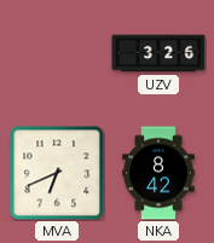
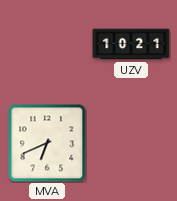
UZV: 3:26 -> 10:21
NKA: 8:42 -> none
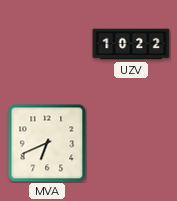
UZV: 10:21 -> 10:22
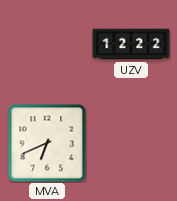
UZV: 10:22 -> 12:22
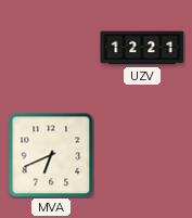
UZV: 12:22 -> 12:21
